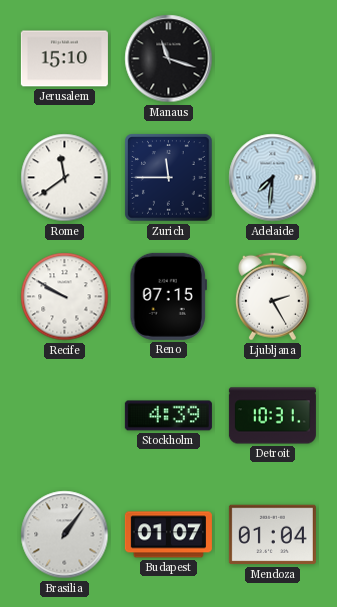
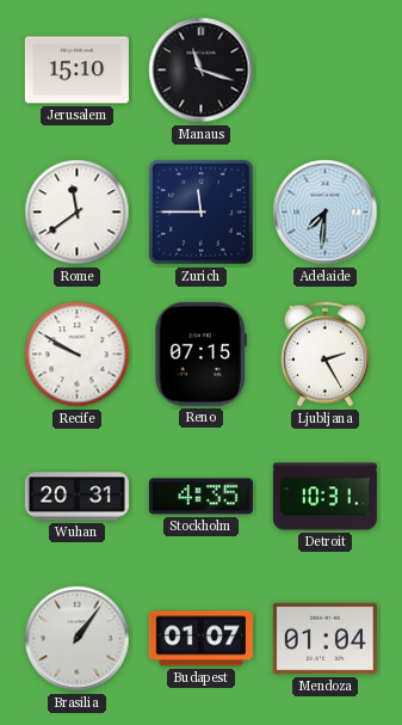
Wuhan: none -> 20:31
Stockholm: 4:39 -> 4:35
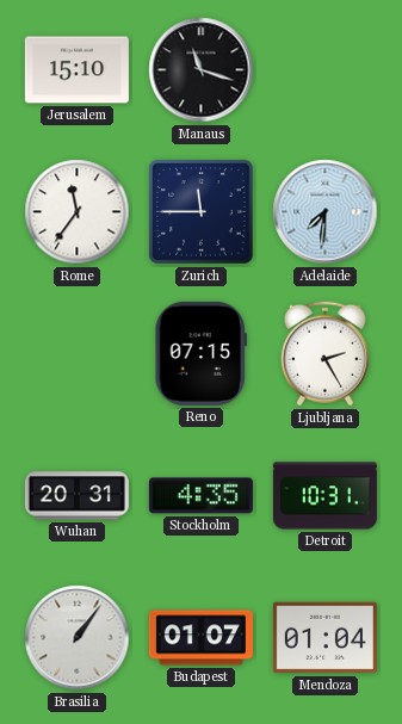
Rome: 11:39 -> 11:36
Recife: 9:50 -> none
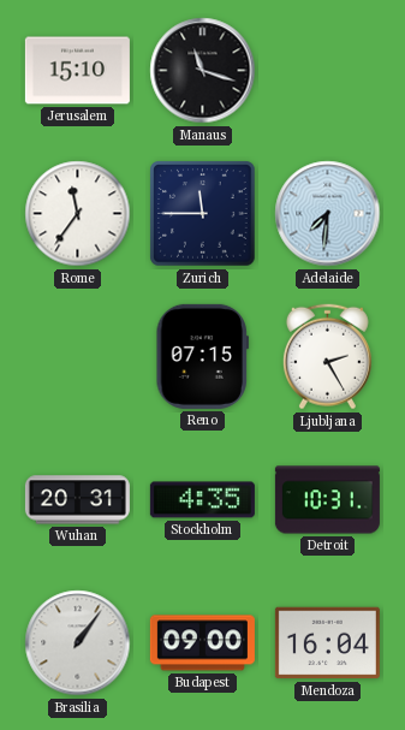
Budapest: 01:07 -> 09:00
Mendoza: 01:04 -> 16:04
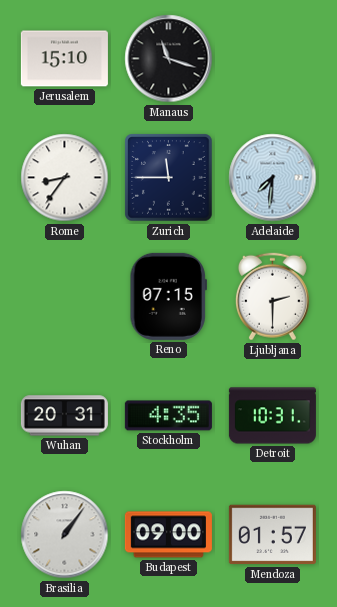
Rome: 11:36 -> 8:36
Ljubljana: 2:25 -> 2:30
Mendoza: 16:04 -> 01:57
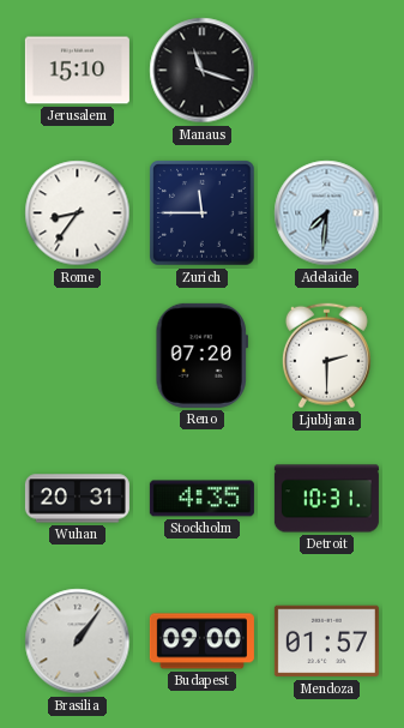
Reno: 07:15 -> 07:20
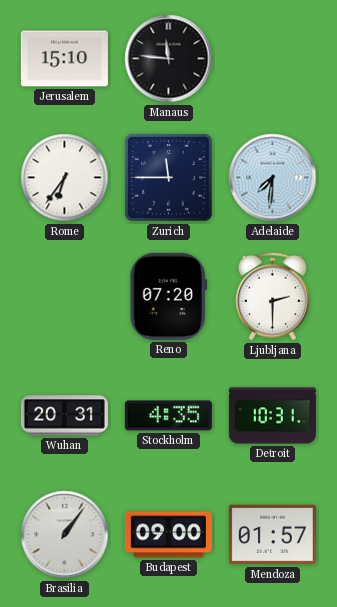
Manaus: 11:18 -> 11:46
Rome: 8:36 -> 6:36
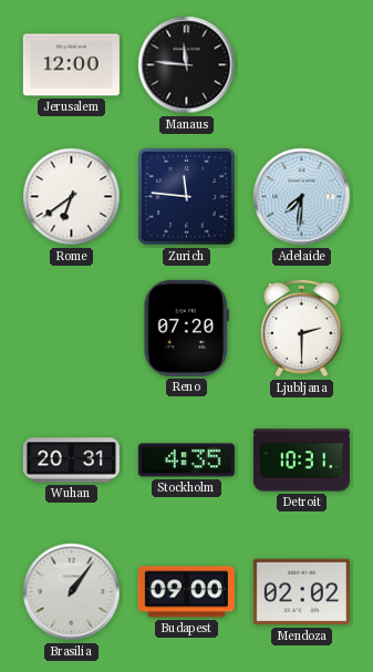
Jerusalem: 15:10 -> 12:00
Rome: 6:36 -> 6:39
Zurich: 11:45 -> 11:46
Mendoza: 01:57 -> 02:02
